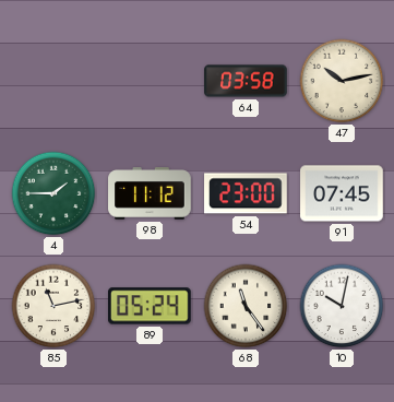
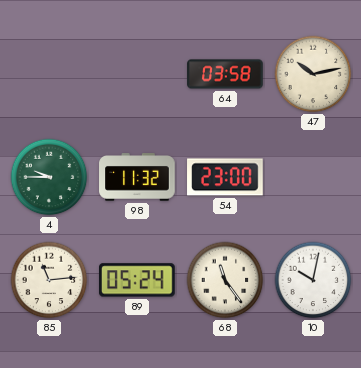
4: 1:45 -> 9:45
98: 11:12 -> 11:32
91: 07:45 -> none
85: 11:13 -> 11:14
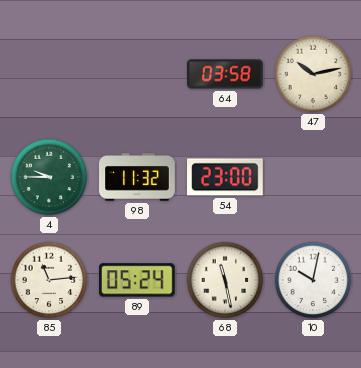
68: 11:24 -> 11:28
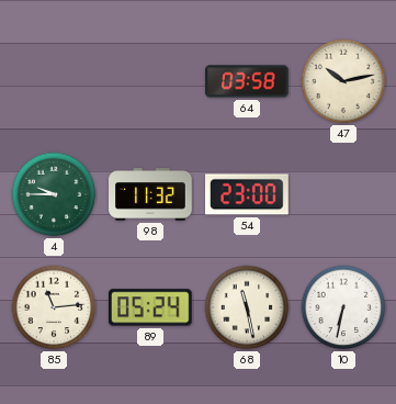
10: 10:02 -> 6:32
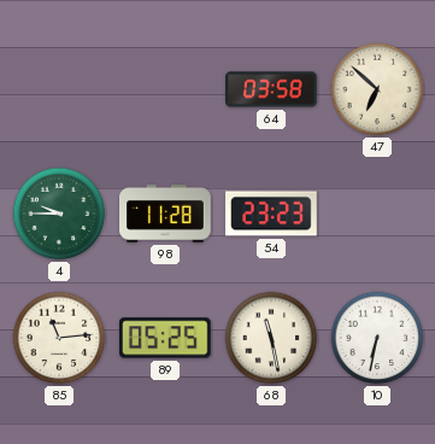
47: 10:13 -> 6:52
98: 11:32 -> 11:28
54: 23:00 -> 23:23
89: 05:24 -> 05:25
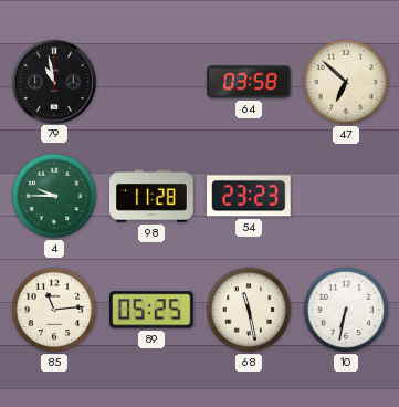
79: none -> 10:58
